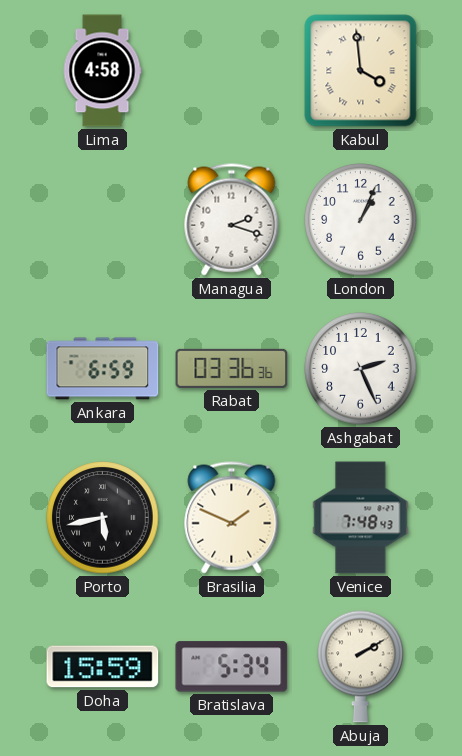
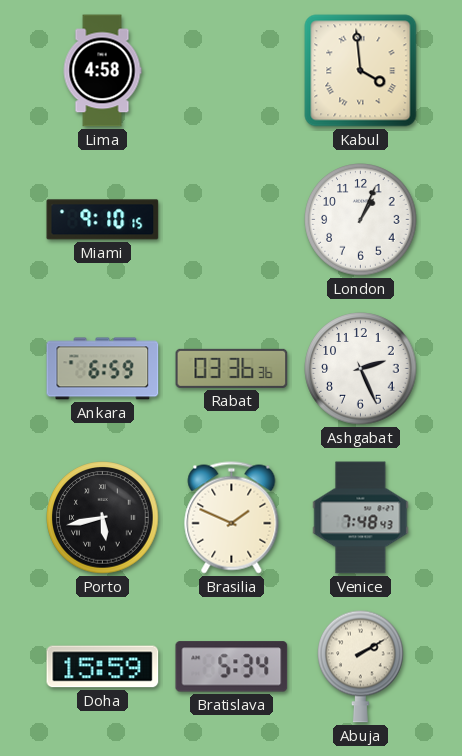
Miami: none -> 9:10
Managua: 2:18 -> none
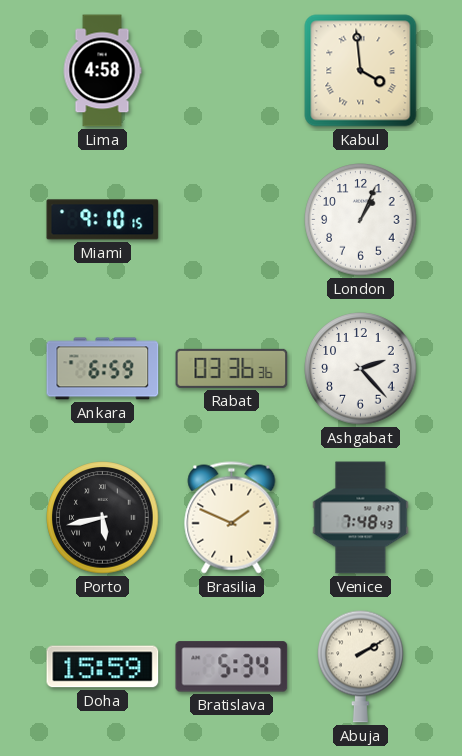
Ashgabat: 2:26 -> 2:23
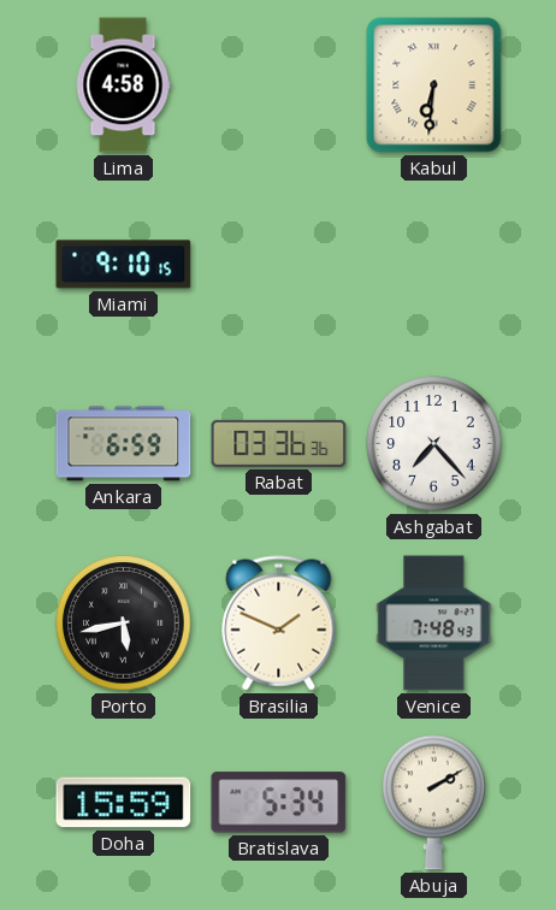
Kabul: 3:59 -> 6:31
London: 1:04 -> none
Ashgabat: 2:23 -> 7:23
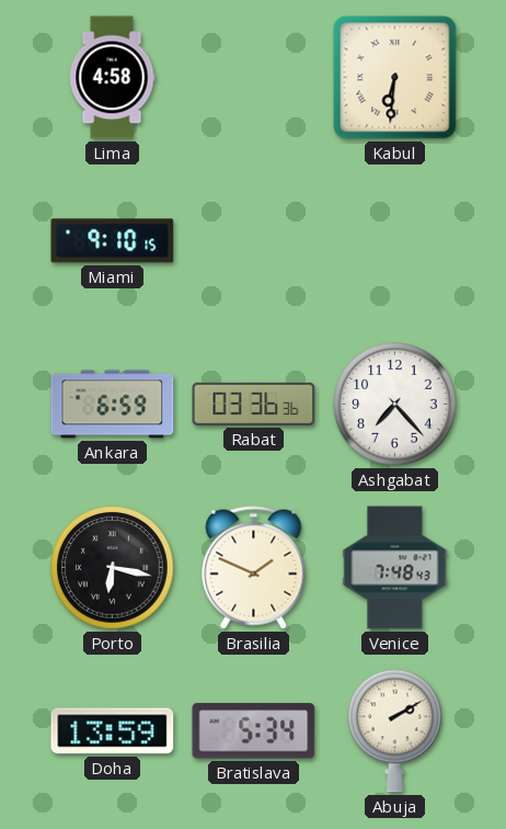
Porto: 5:43 -> 6:17
Doha: 15:59 -> 13:59
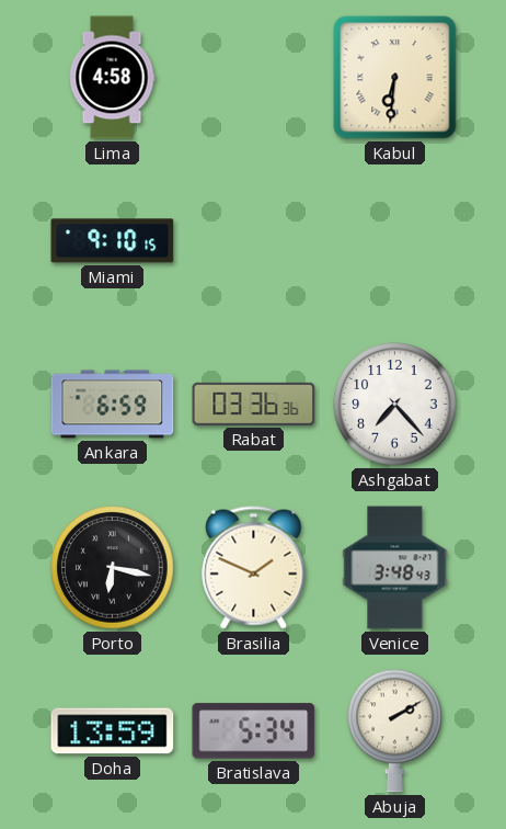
Venice: 7:48 -> 3:48
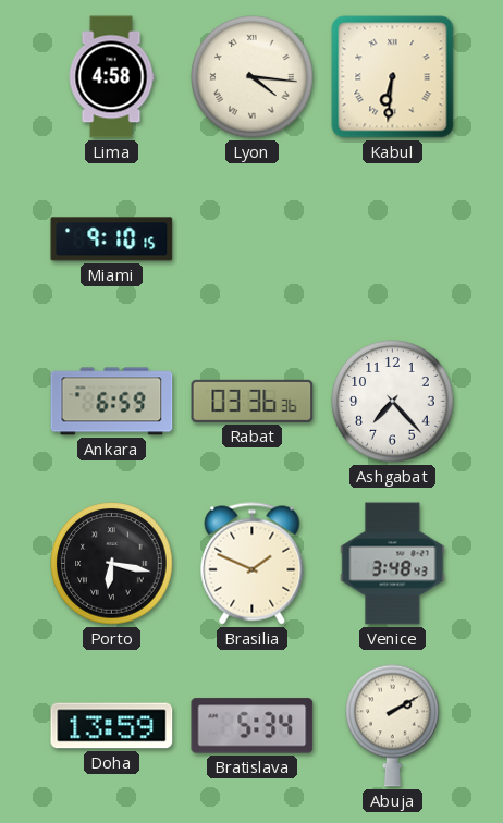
Lyon: none -> 4:16
